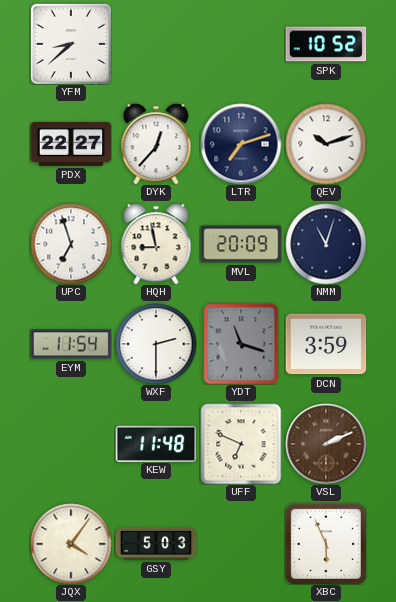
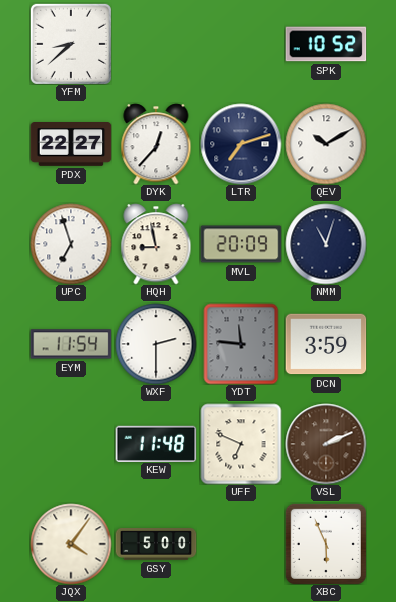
QEV: 10:12 -> 10:10
YDT: 11:18 -> 11:46
GSY: 5:03 -> 5:00
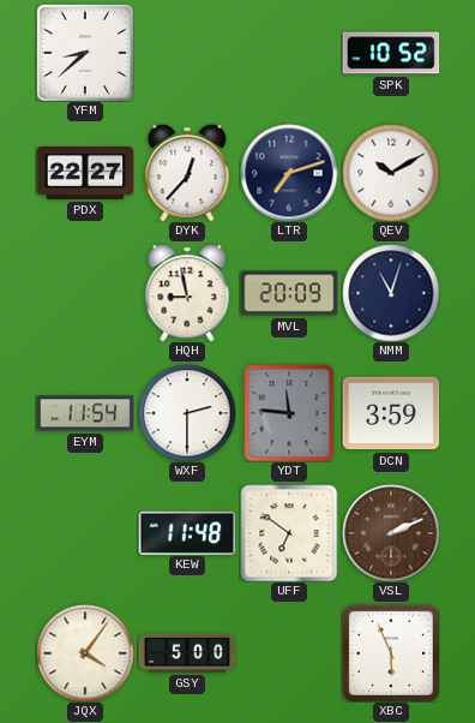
UPC: 6:57 -> none
UFF: 6:49 -> 6:51
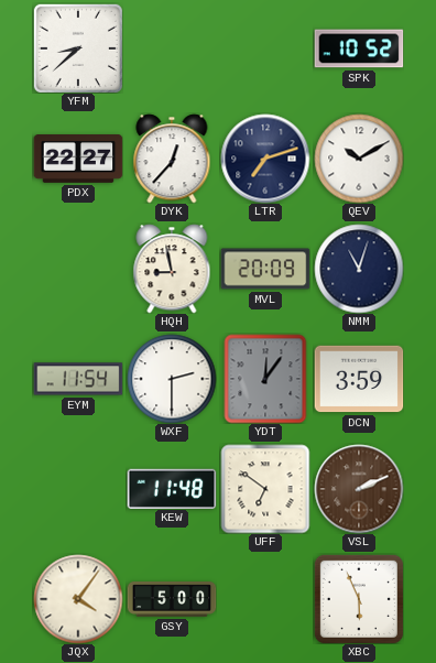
YDT: 11:46 -> 12:06
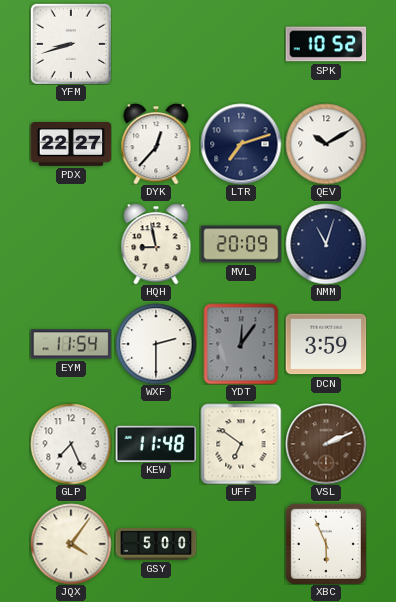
YFM: 8:38 -> 8:42
GLP: none -> 7:26
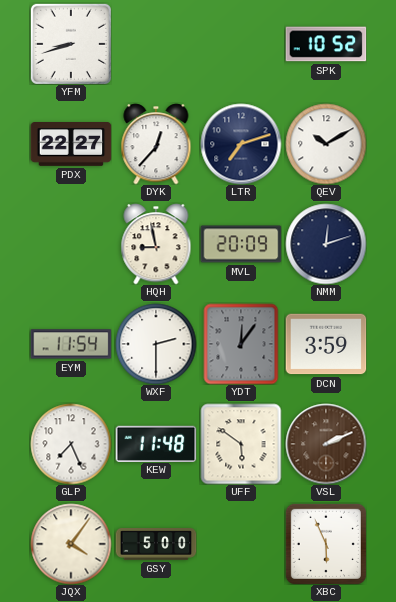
NMM: 11:03 -> 12:12
UFF: 6:51 -> 5:51
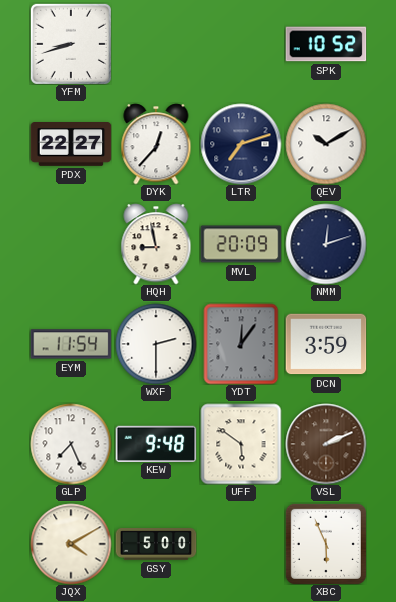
KEW: 11:48 -> 9:48
JQX: 4:06 -> 4:10
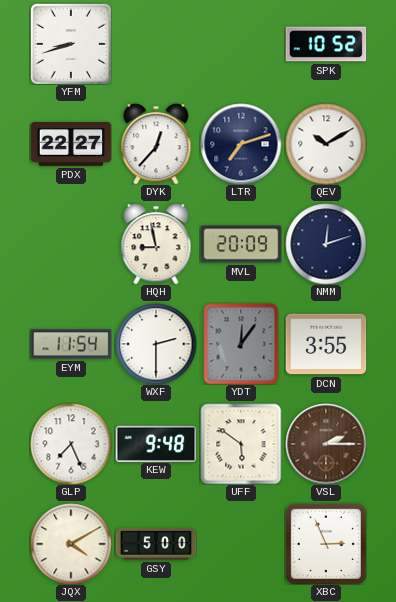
DCN: 3:59 -> 3:55
VSL: 2:11 -> 2:15
XBC: 5:56 -> 2:56
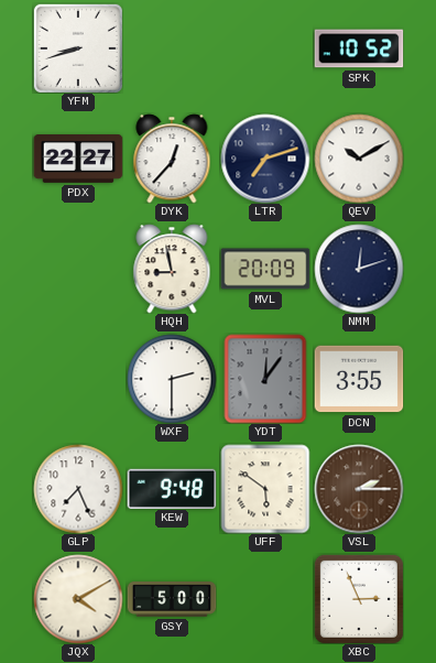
EYM: 11:54 -> none
